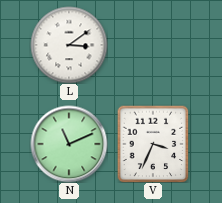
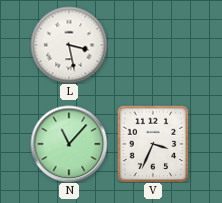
L: 3:09 -> 3:28
N: 11:11 -> 11:07
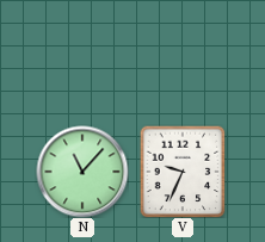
L: 3:28 -> none
V: 3:34 -> 9:34
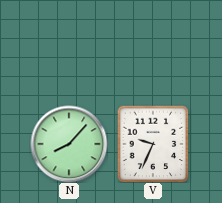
N: 11:07 -> 8:07
